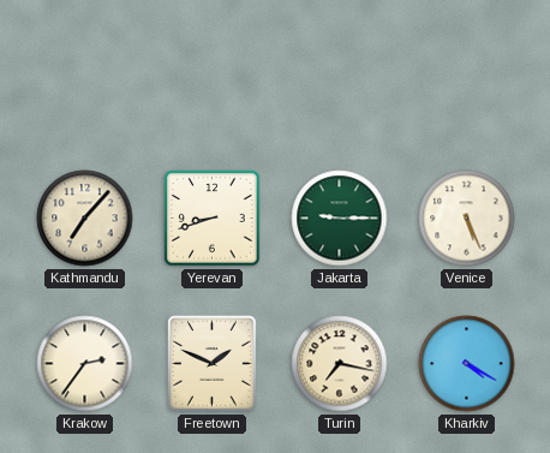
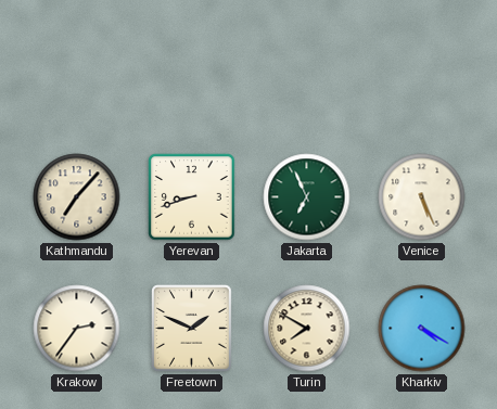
Jakarta: 9:15 -> 6:56
Turin: 7:17 -> 7:50
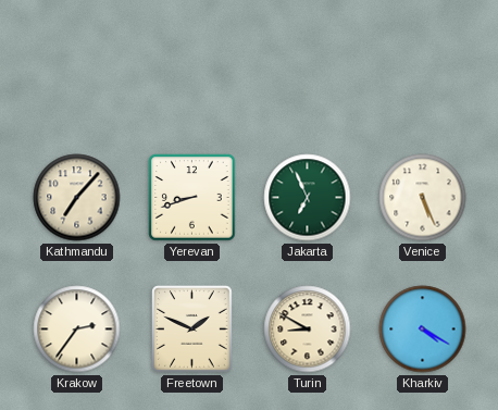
Turin: 7:50 -> 8:50
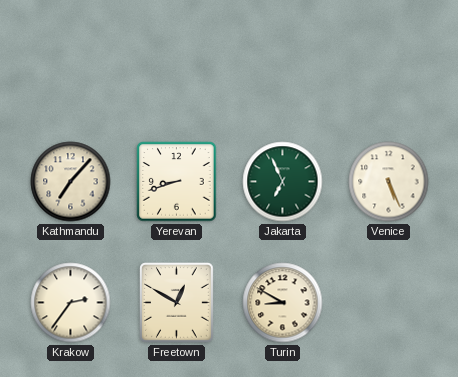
Freetown: 1:49 -> 12:50
Kharkiv: 4:20 -> none
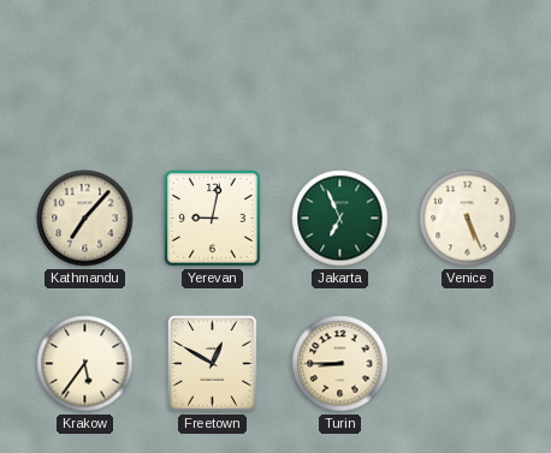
Yerevan: 8:42 -> 9:02
Krakow: 2:36 -> 5:36
Turin: 8:50 -> 8:45
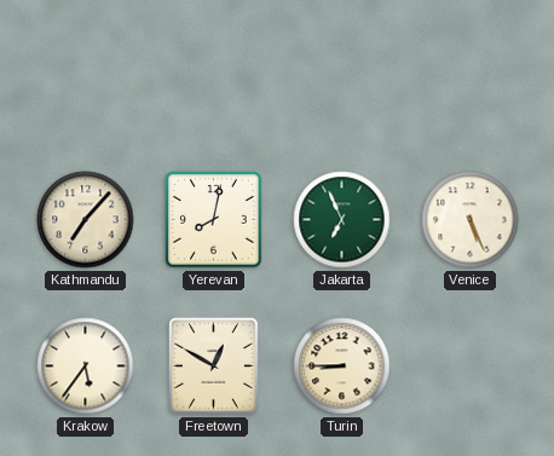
Yerevan: 9:02 -> 8:02
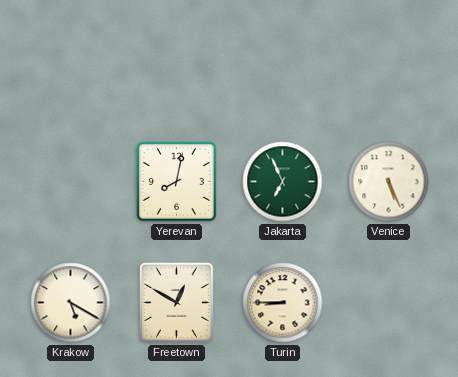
Kathmandu: 7:07 -> none
Krakow: 5:36 -> 5:20
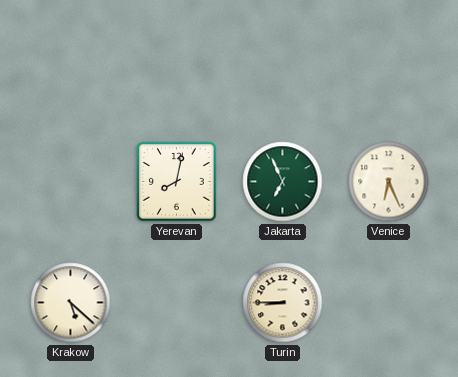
Venice: 5:26 -> 6:26
Krakow: 5:20 -> 5:22
Freetown: 12:50 -> none
